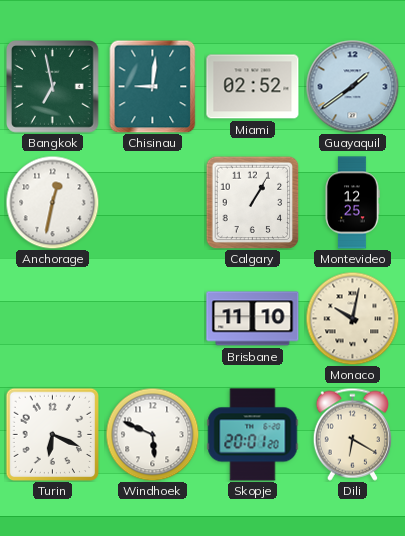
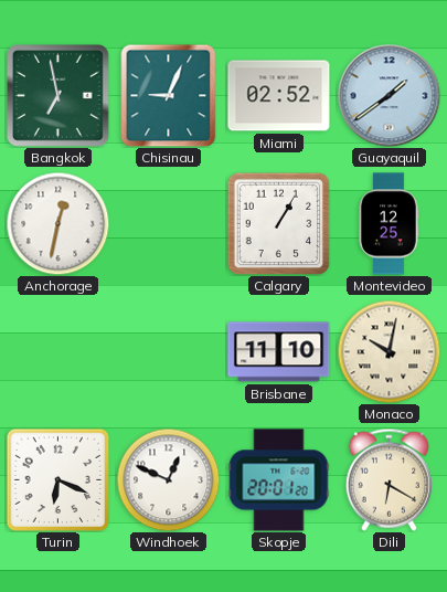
Chisinau: 9:01 -> 9:04
Windhoek: 5:49 -> 12:49
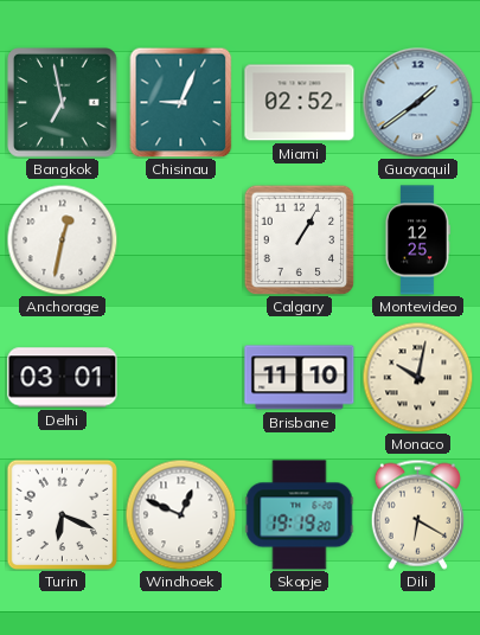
Delhi: none -> 03:01
Skopje: 20:01 -> 19:19
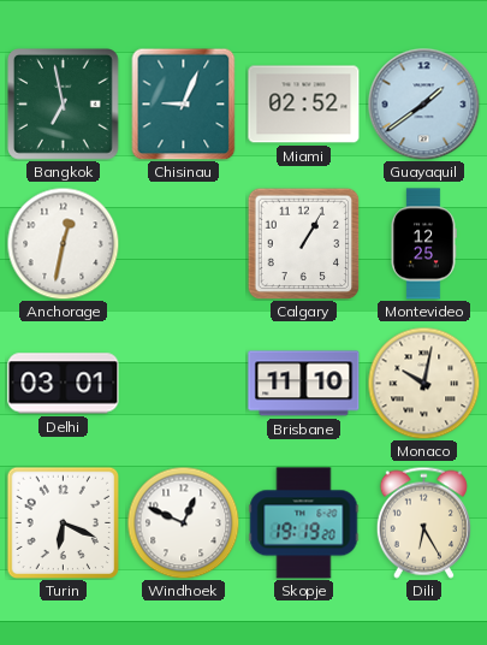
Dili: 6:20 -> 6:25
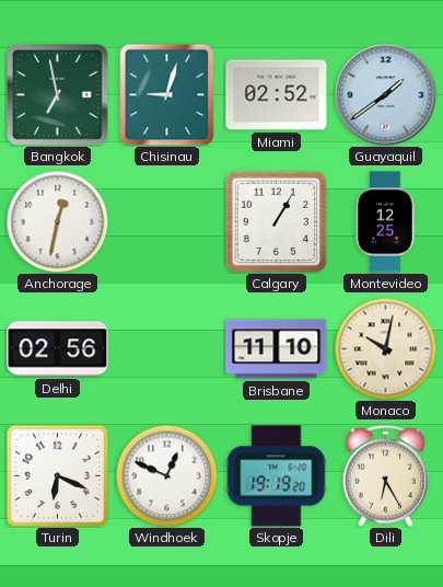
Chisinau: 9:04 -> 9:03
Delhi: 03:01 -> 02:56
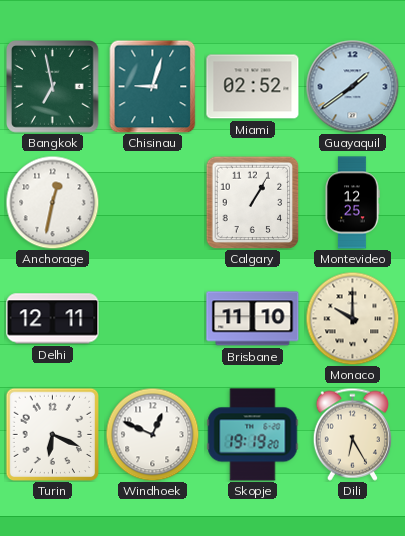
Delhi: 02:56 -> 12:11
Monaco: 10:02 -> 10:00
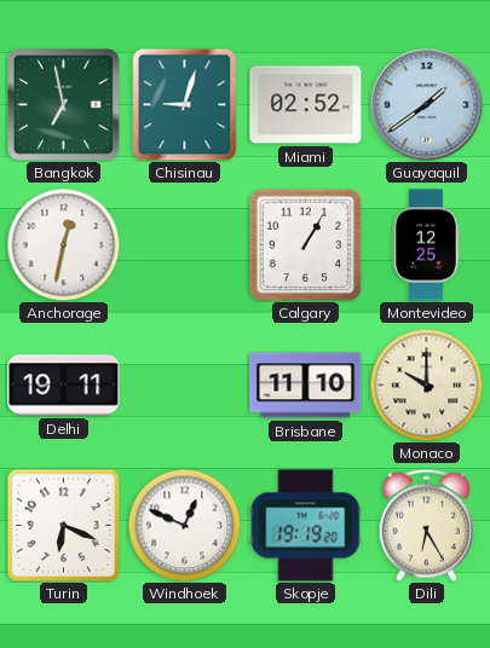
Delhi: 12:11 -> 19:11
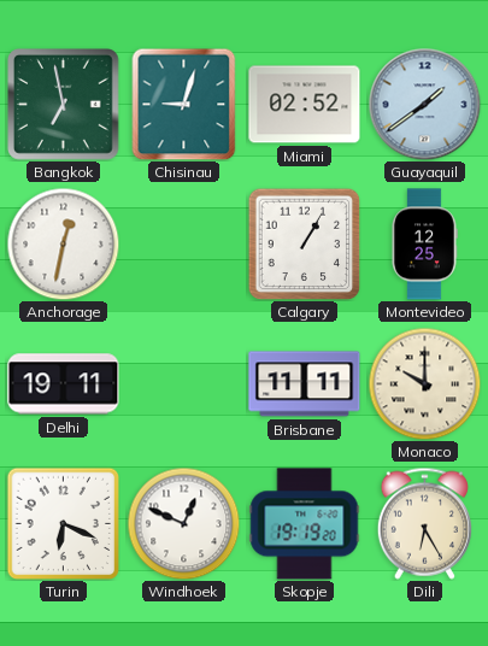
Brisbane: 11:10 -> 11:11
